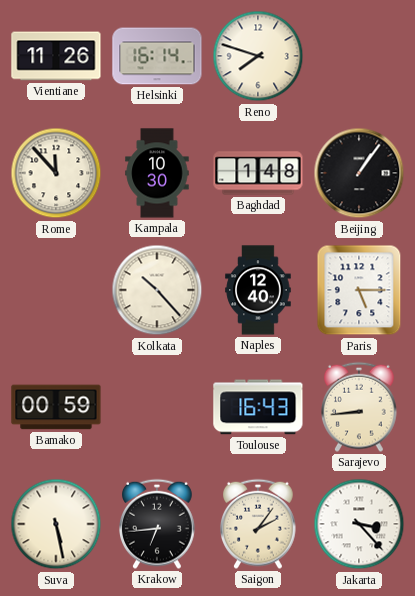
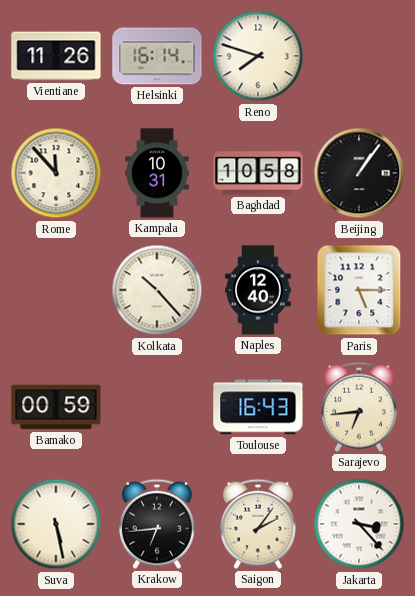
Kampala: 10:30 -> 10:31
Baghdad: 1:48 -> 10:58
Sarajevo: 8:44 -> 6:44
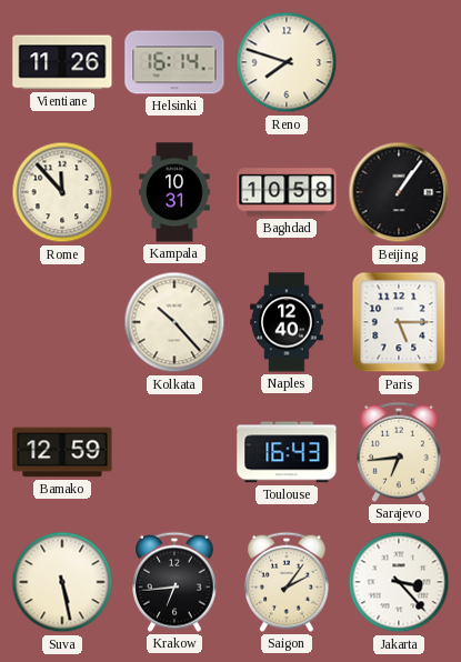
Bamako: 00:59 -> 12:59
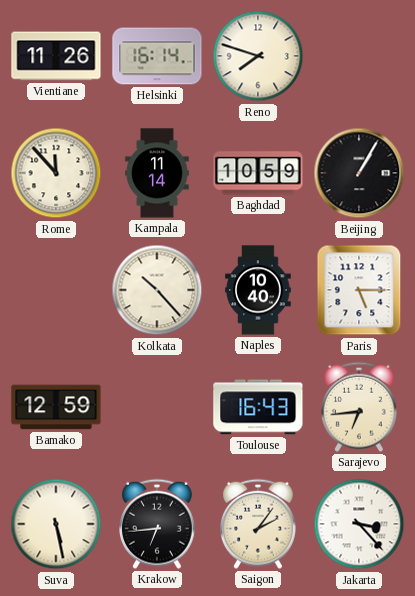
Kampala: 10:31 -> 11:14
Baghdad: 10:58 -> 10:59
Beijing: 1:06 -> 1:05
Naples: 12:40 -> 10:40
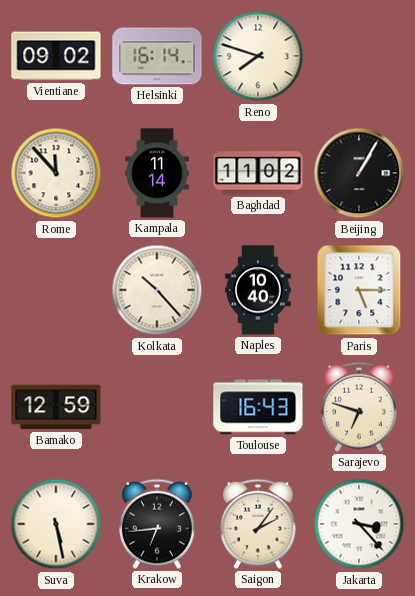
Vientiane: 11:26 -> 09:02
Baghdad: 10:59 -> 11:02
Sarajevo: 6:44 -> 6:48
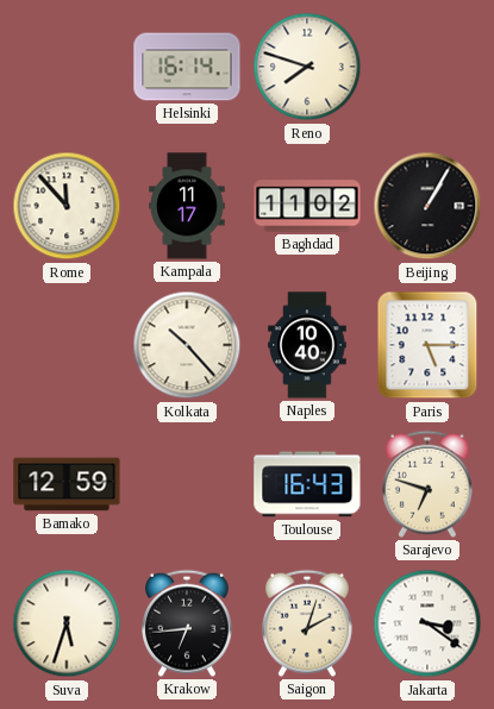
Vientiane: 09:02 -> none
Kampala: 11:14 -> 11:17
Suva: 5:28 -> 5:33
Saigon: 2:06 -> 2:03
Jakarta: 3:23 -> 3:21
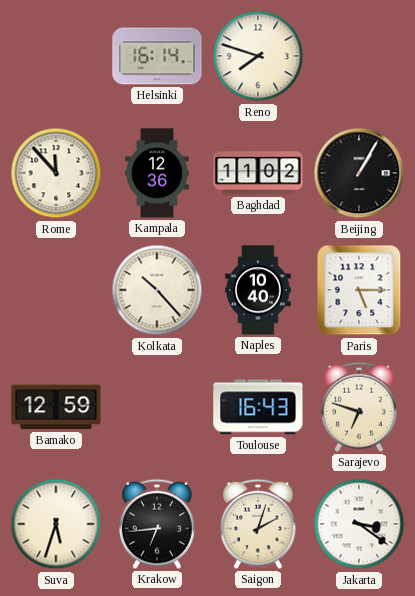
Kampala: 11:17 -> 12:36
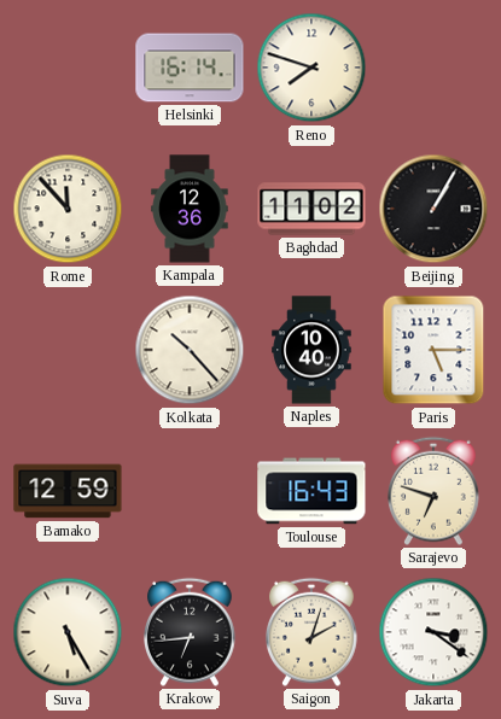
Suva: 5:33 -> 5:25
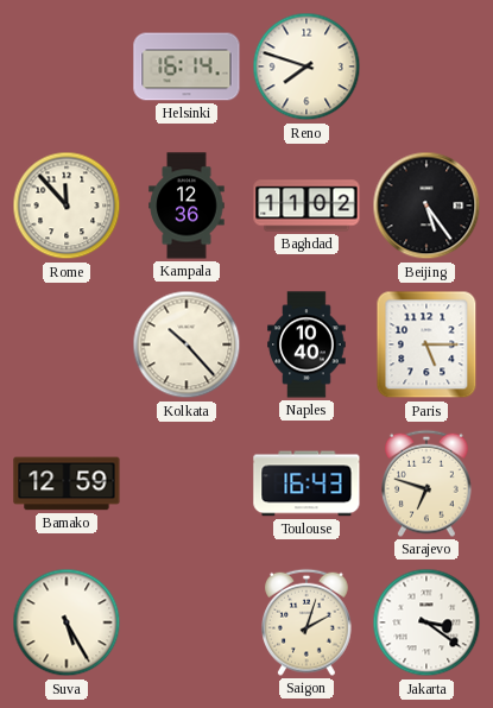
Beijing: 1:05 -> 5:24
Krakow: 6:44 -> none
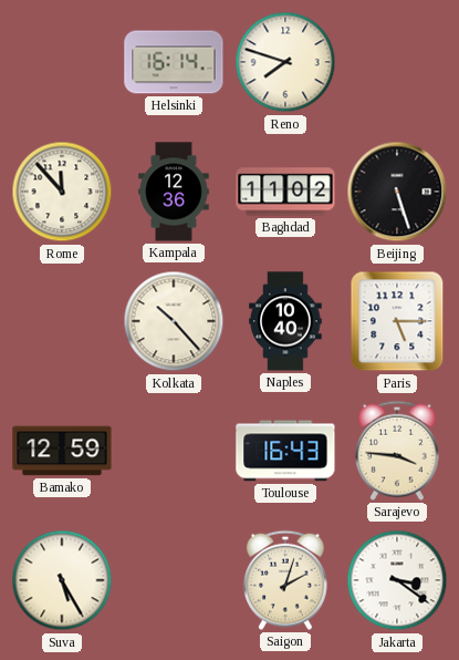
Beijing: 5:24 -> 5:27
Sarajevo: 6:48 -> 3:46
